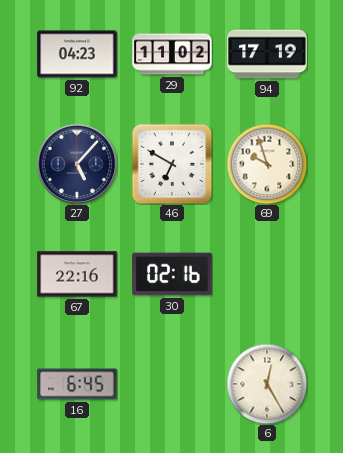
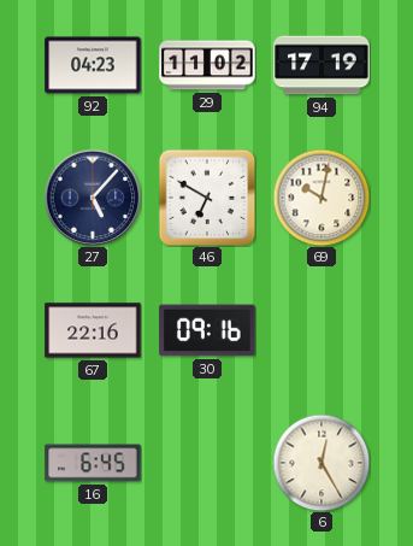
69: 9:57 -> 10:02
30: 02:16 -> 09:16
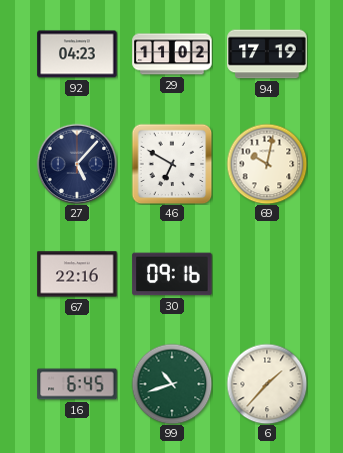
99: none -> 10:42
6: 12:25 -> 1:37
